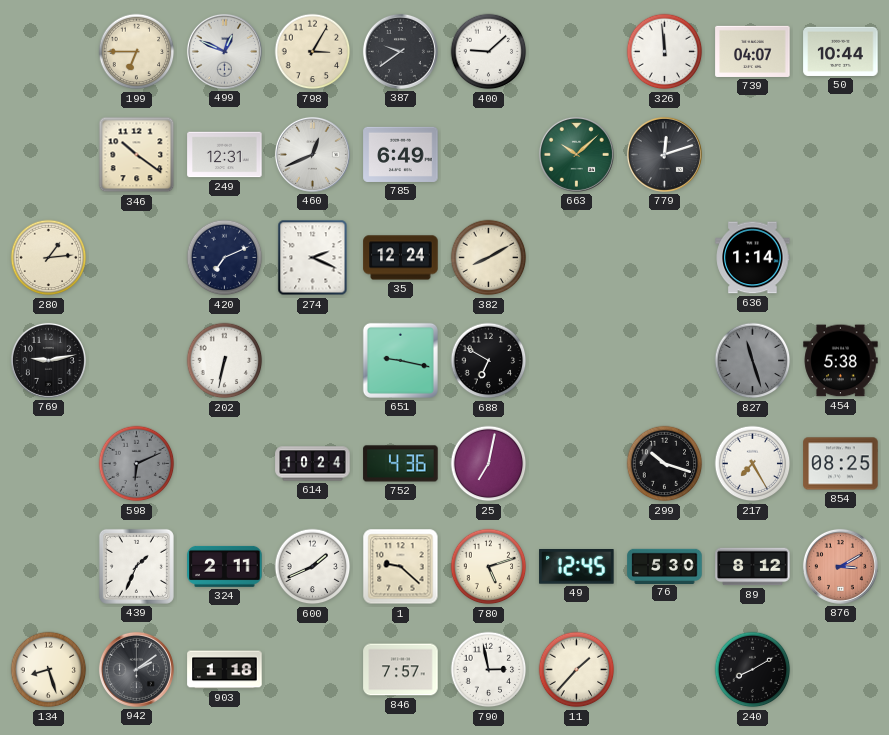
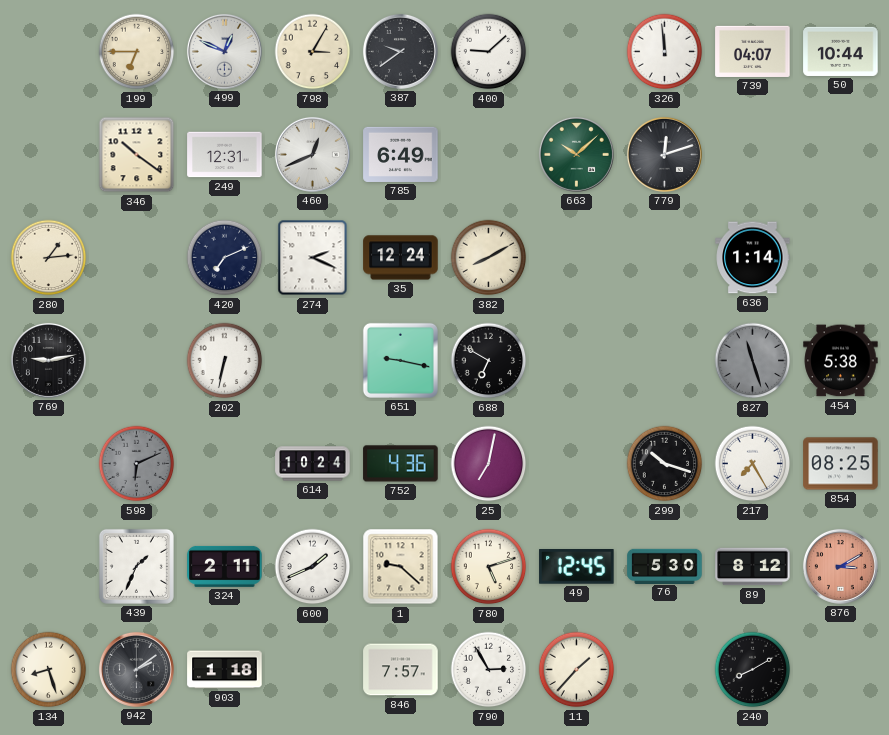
790: 2:58 -> 2:55
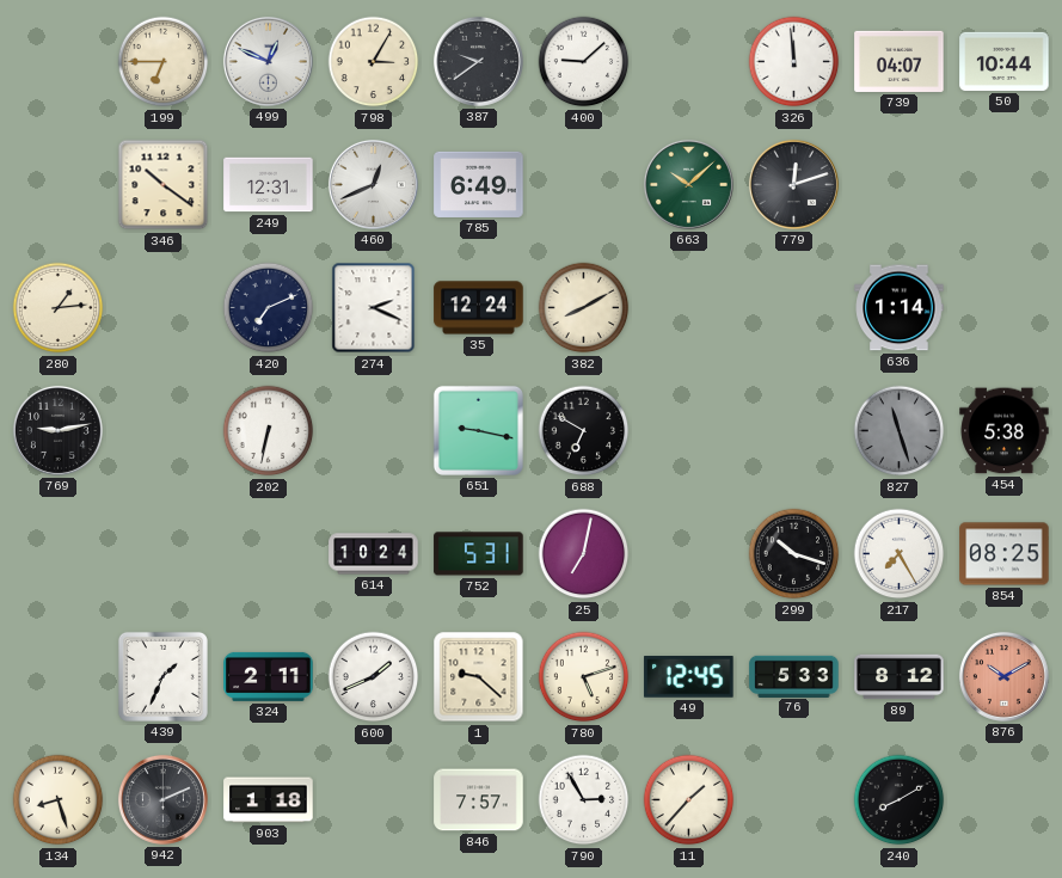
598: 6:11 -> none
752: 4:36 -> 5:31
76: 5:30 -> 5:33
876: 3:10 -> 10:10
942: 2:09 -> 2:11
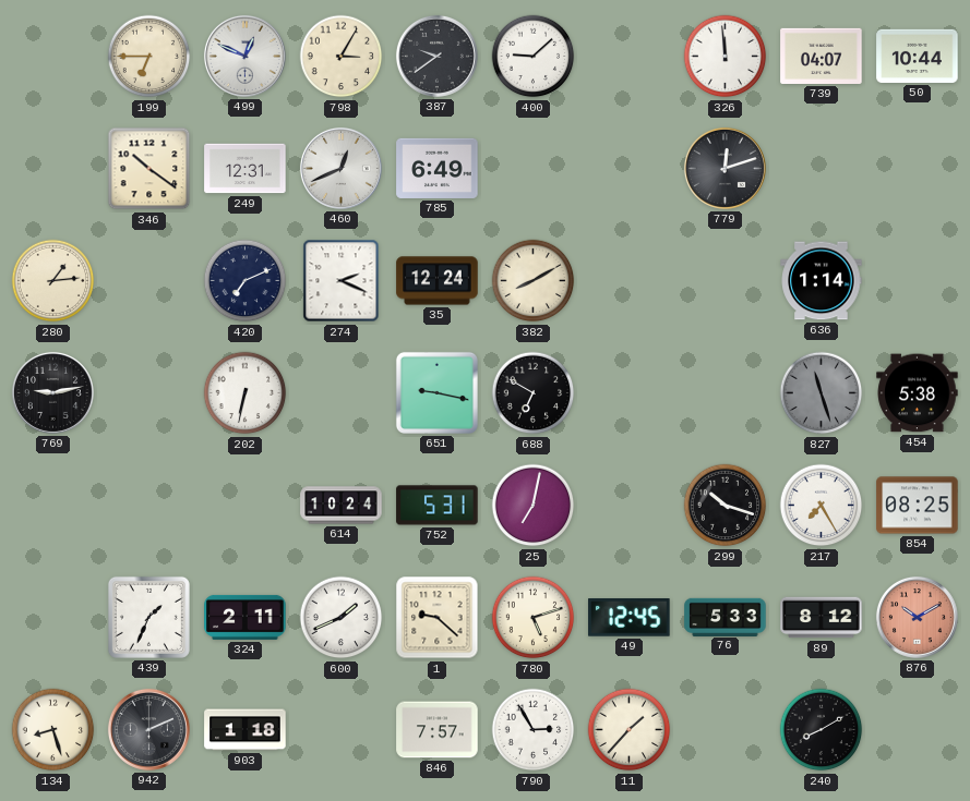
663: 10:08 -> none
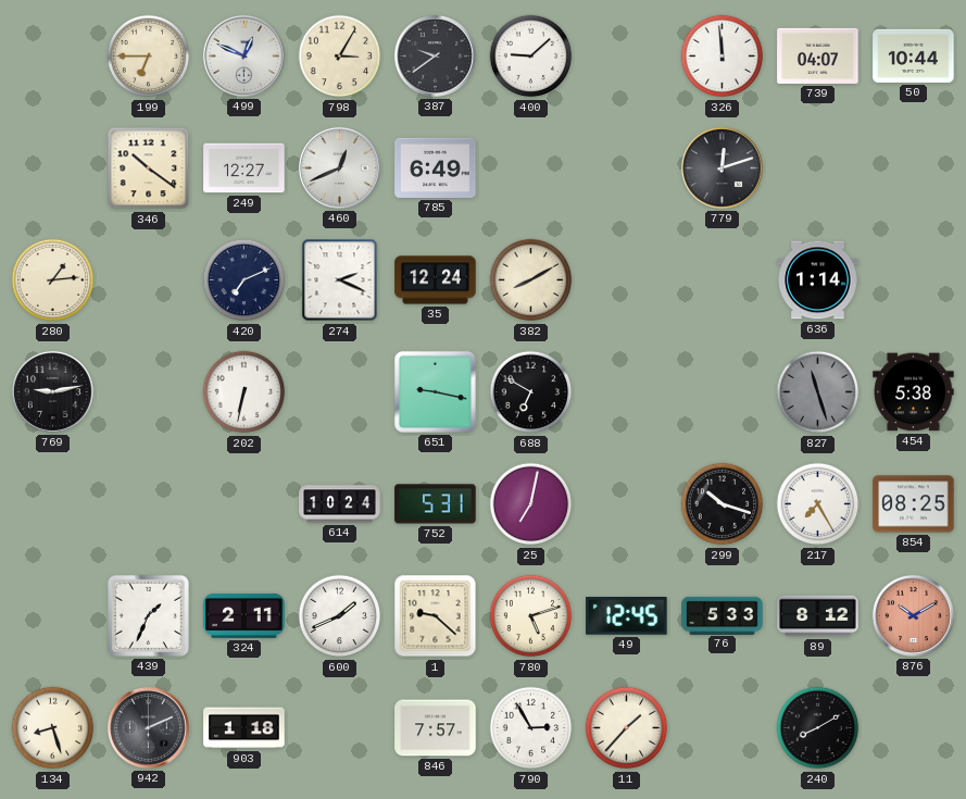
249: 12:31 -> 12:27
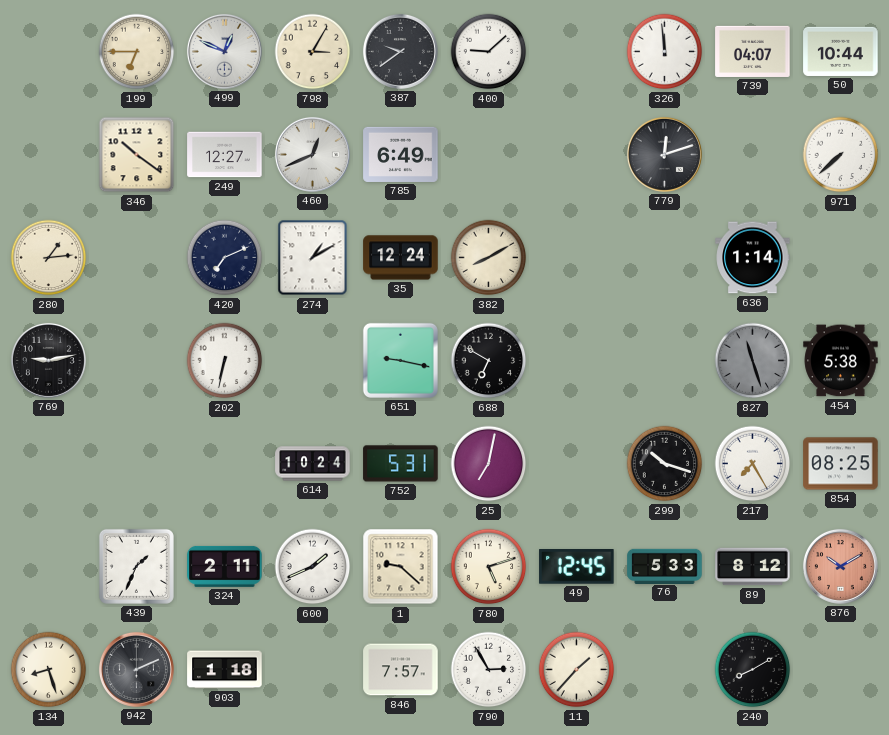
971: none -> 7:38
274: 2:19 -> 1:10
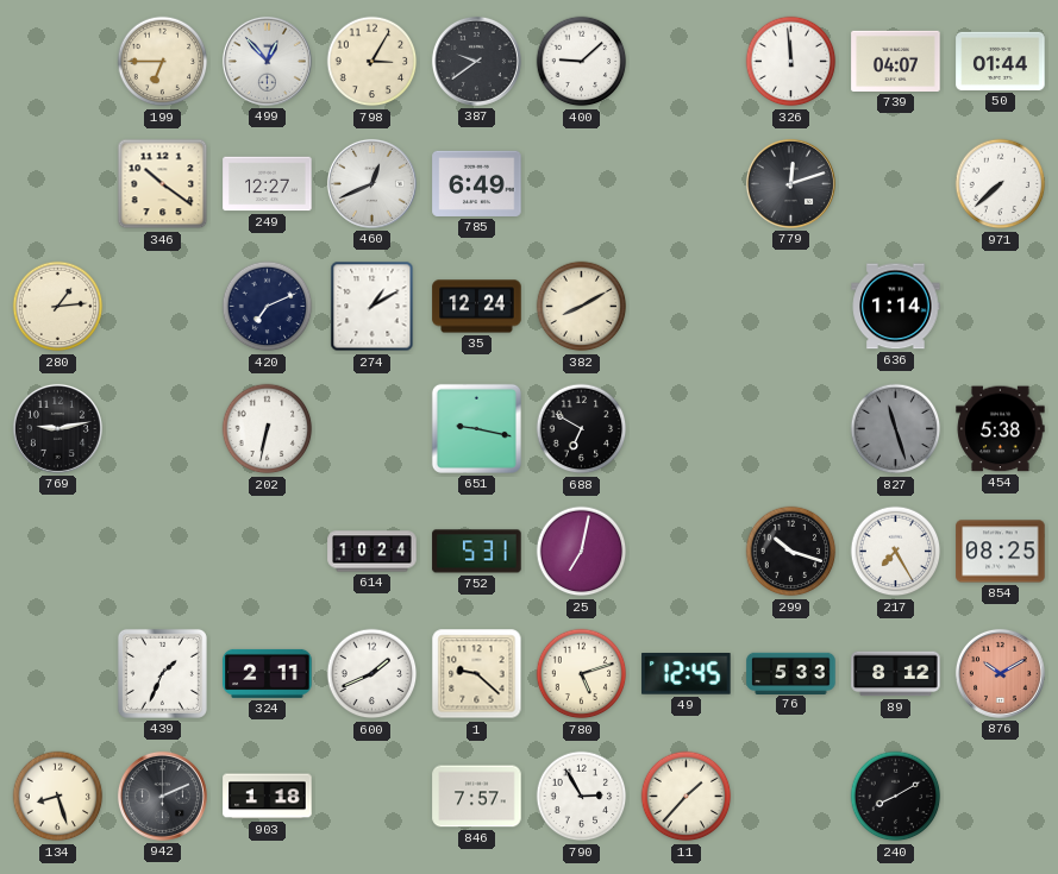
499: 12:49 -> 12:53
50: 10:44 -> 01:44
